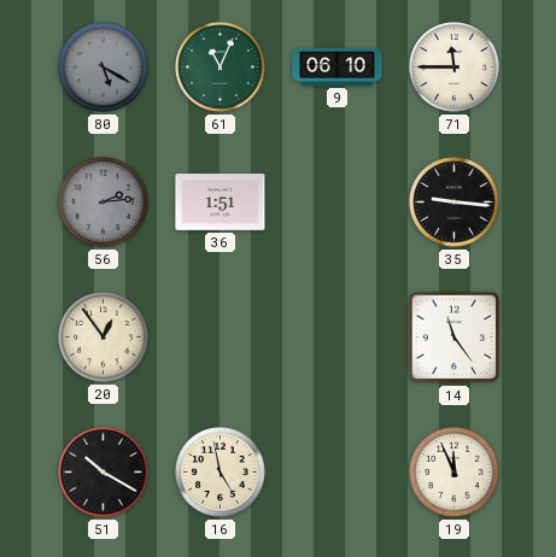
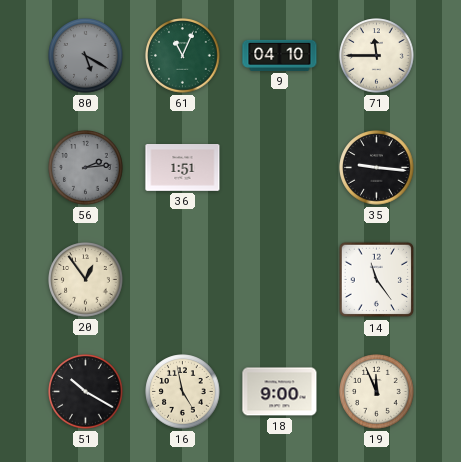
9: 06:10 -> 04:10
18: none -> 9:00
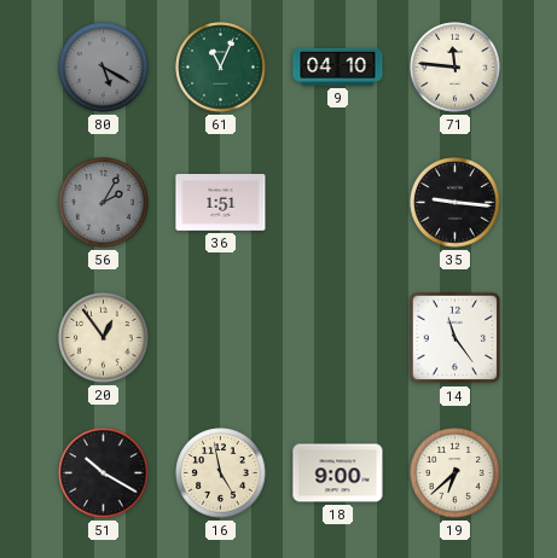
71: 11:45 -> 11:46
56: 2:14 -> 2:05
19: 11:56 -> 6:38
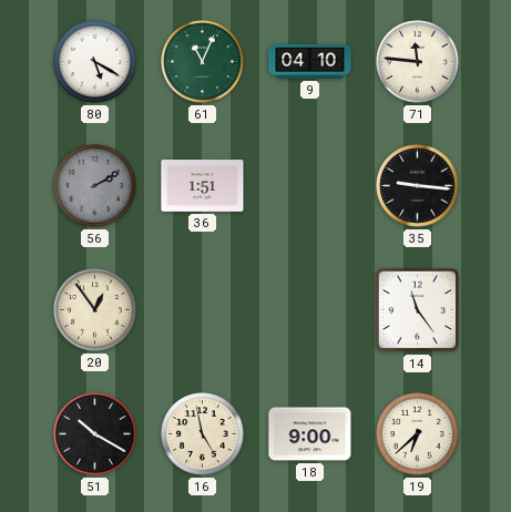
80 dial: grey -> white
56: 2:05 -> 2:10
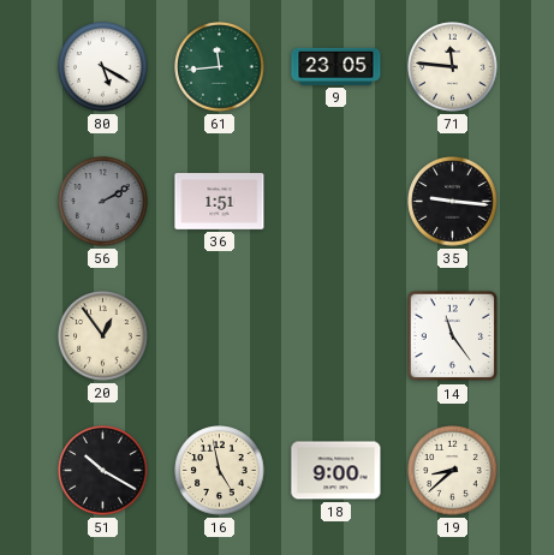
61: 11:04 -> 11:44
9: 04:10 -> 23:05
19: 6:38 -> 8:38
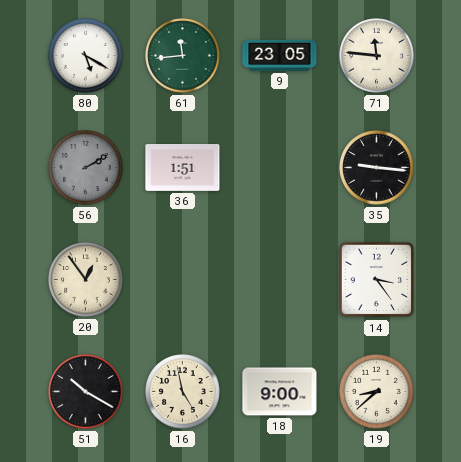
14: 11:24 -> 3:24
